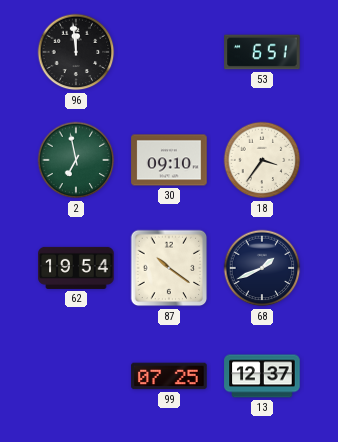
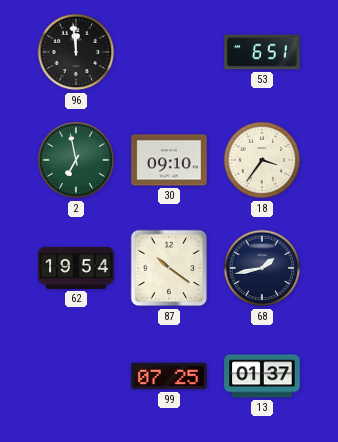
68: 1:41 -> 1:43
13: 12:37 -> 01:37
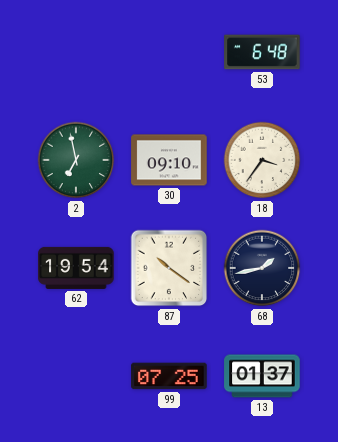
96: 11:59 -> none
53: 6:51 -> 6:48
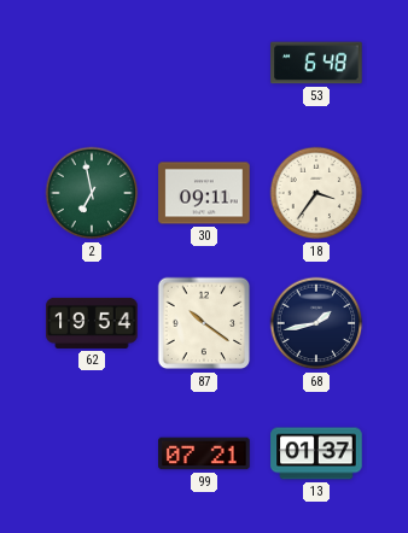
30: 09:10 -> 09:11
99: 07:25 -> 07:21
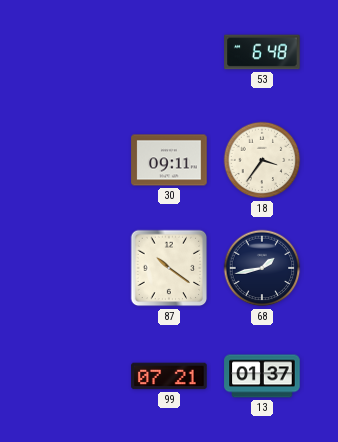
2: 6:58 -> none
62: 19:54 -> none
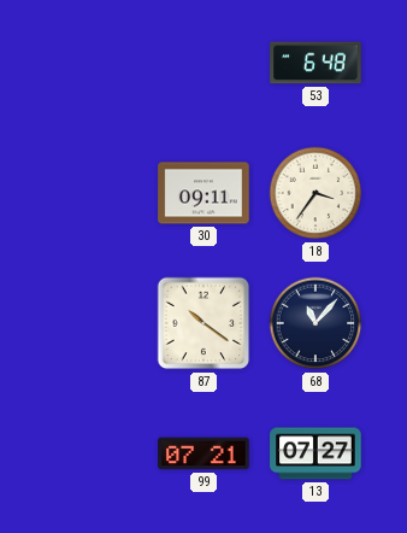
68: 1:43 -> 11:07
13: 01:37 -> 07:27
